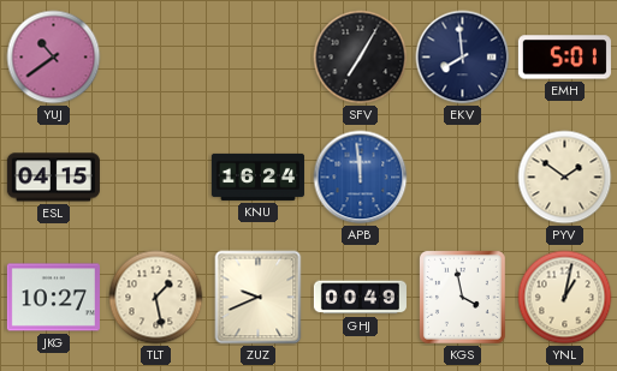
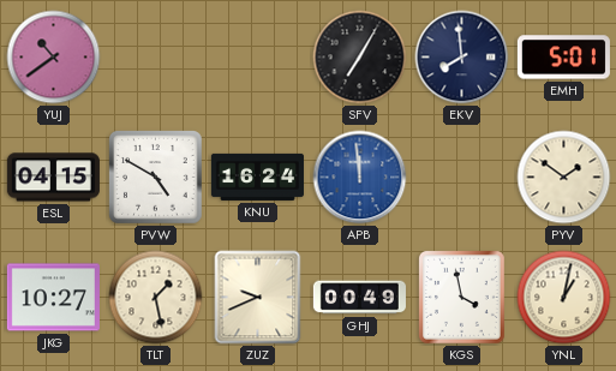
PVW: none -> 4:50
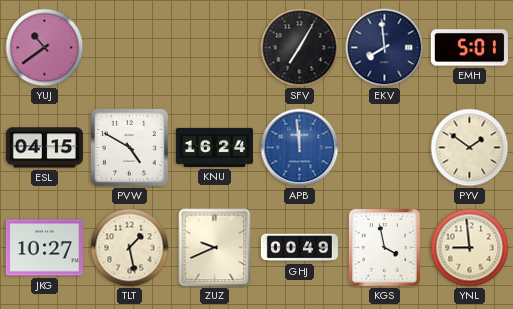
YNL: 1:02 -> 8:59
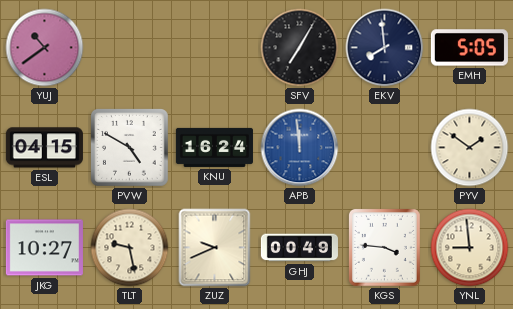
EMH: 5:01 -> 5:05
TLT: 1:28 -> 9:28
KGS: 3:58 -> 3:46
